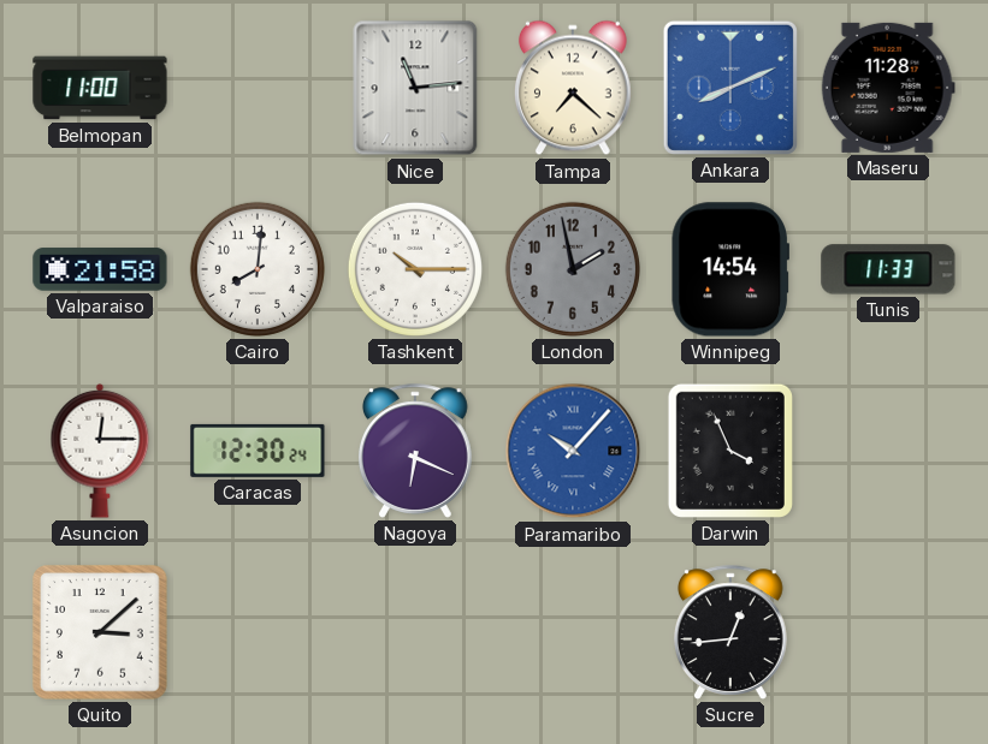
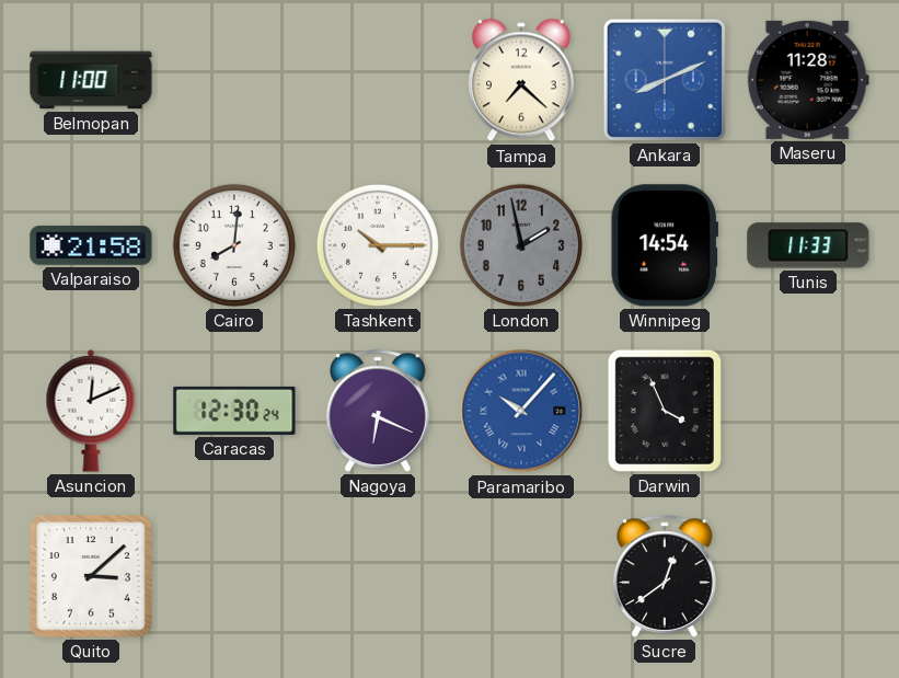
Nice: 11:14 -> none
Asuncion: 12:15 -> 12:11
Sucre: 12:44 -> 12:39
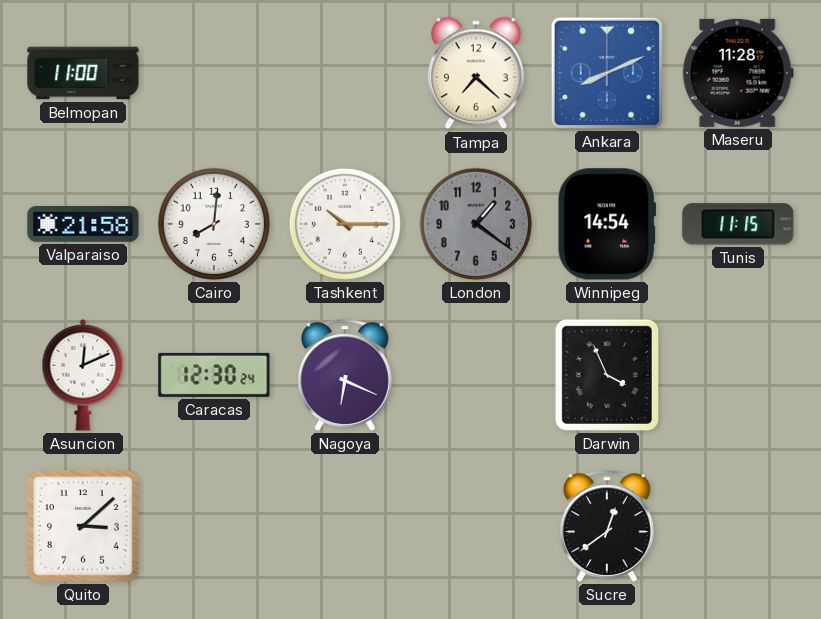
London: 1:58 -> 1:21
Tunis: 11:33 -> 11:15
Paramaribo: 10:07 -> none
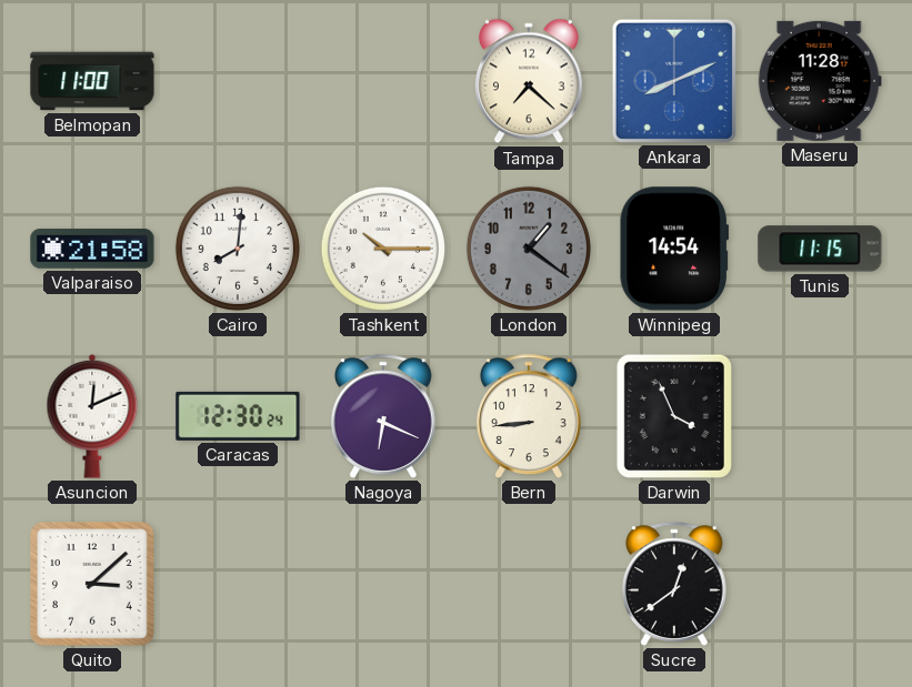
Bern: none -> 8:44
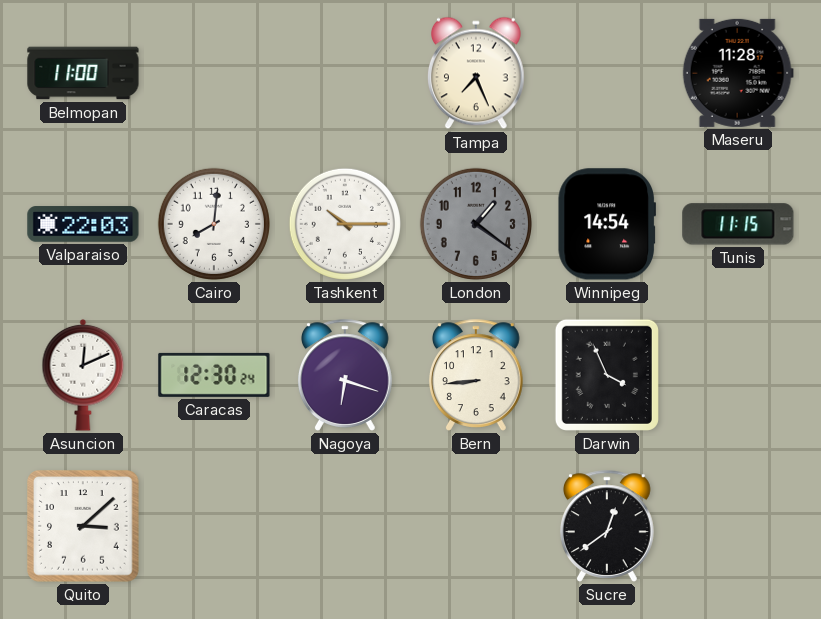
Tampa: 7:22 -> 7:26
Ankara: 8:11 -> none
Valparaiso: 21:58 -> 22:03
Nagoya: 6:19 -> 6:18
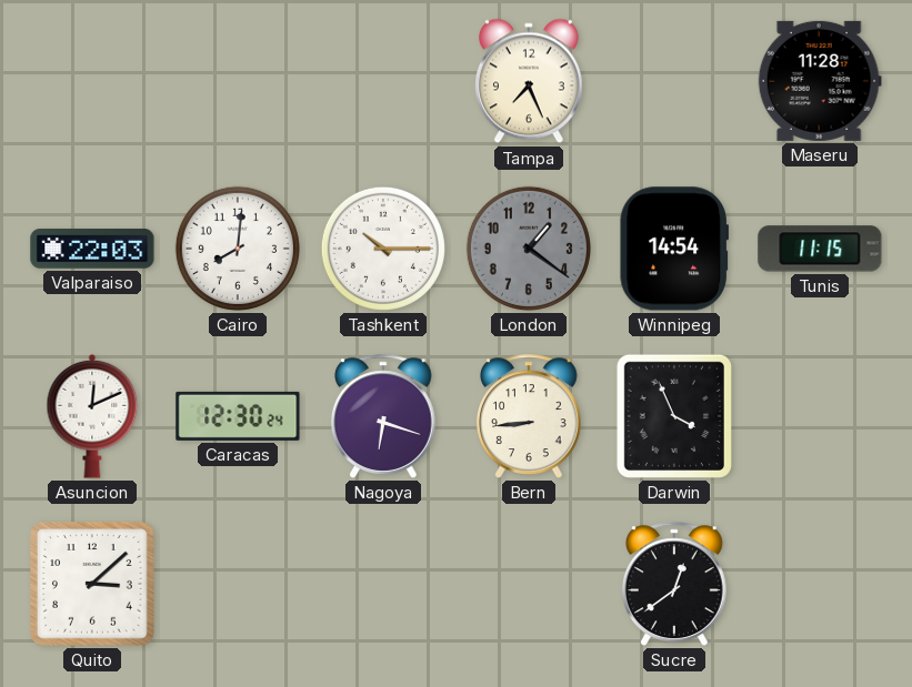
Belmopan: 11:00 -> none
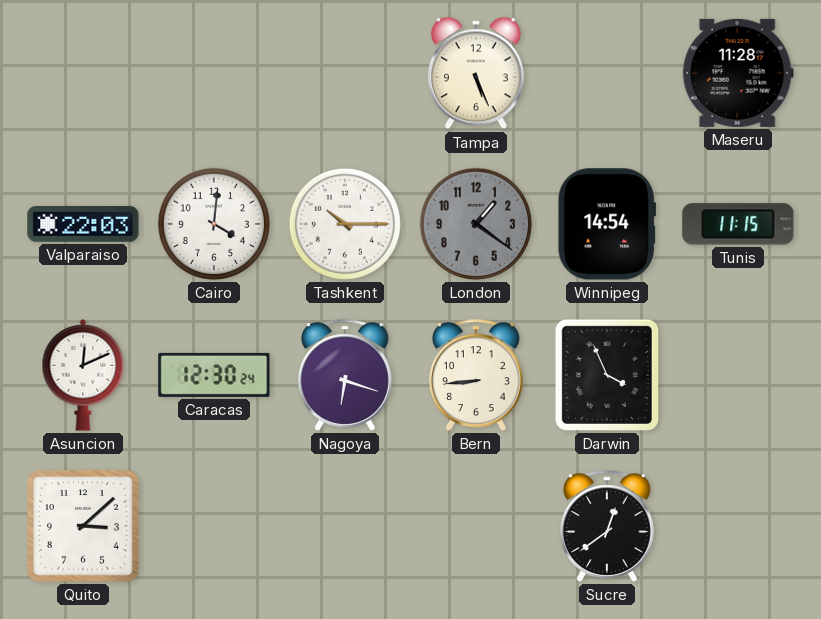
Tampa: 7:26 -> 5:26
Cairo: 8:01 -> 4:01
